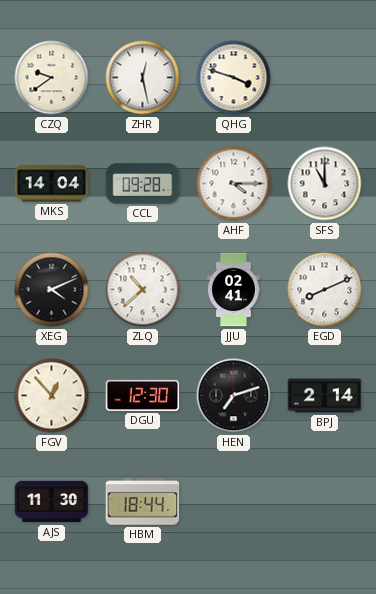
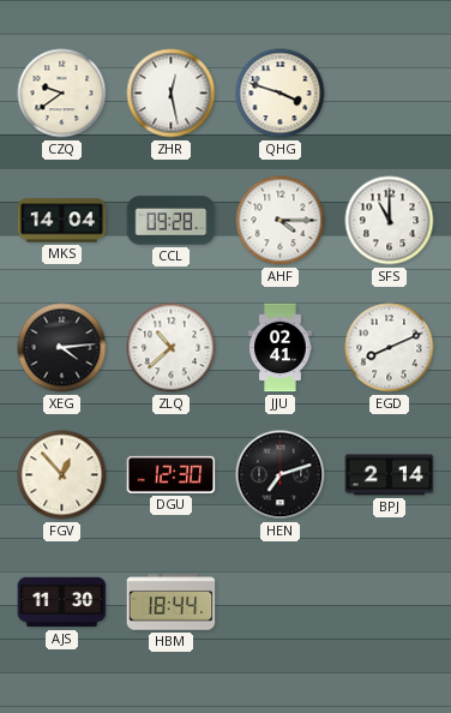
XEG: 4:11 -> 4:14
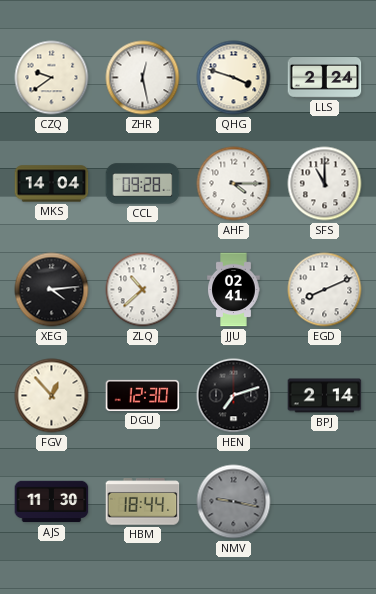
LLS: none -> 2:24
NMV: none -> 9:17
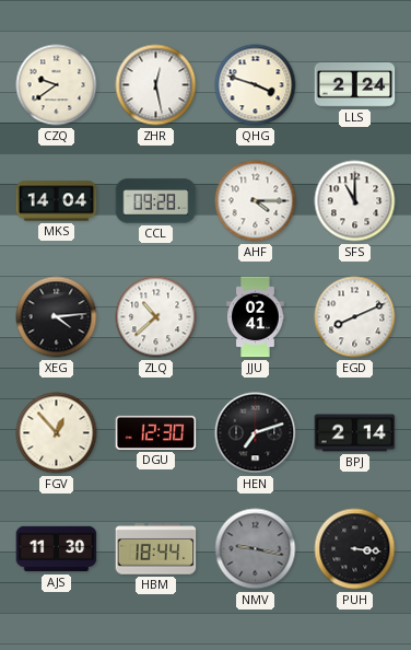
PUH: none -> 3:16
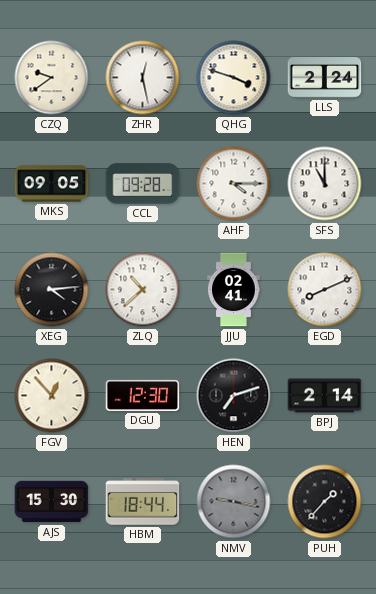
MKS: 14:04 -> 09:05
AJS: 11:30 -> 15:30
PUH: 3:16 -> 1:37
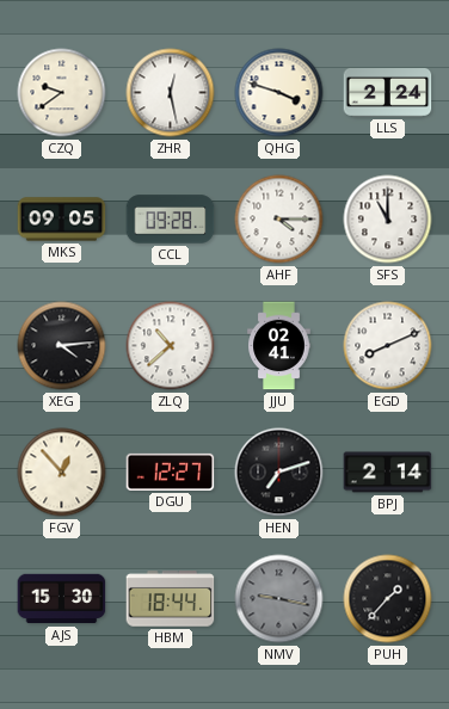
DGU: 12:30 -> 12:27
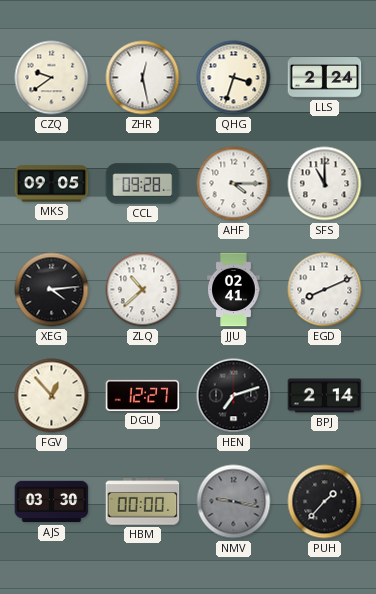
QHG: 3:48 -> 3:33
AJS: 15:30 -> 03:30
HBM: 18:44 -> 00:00
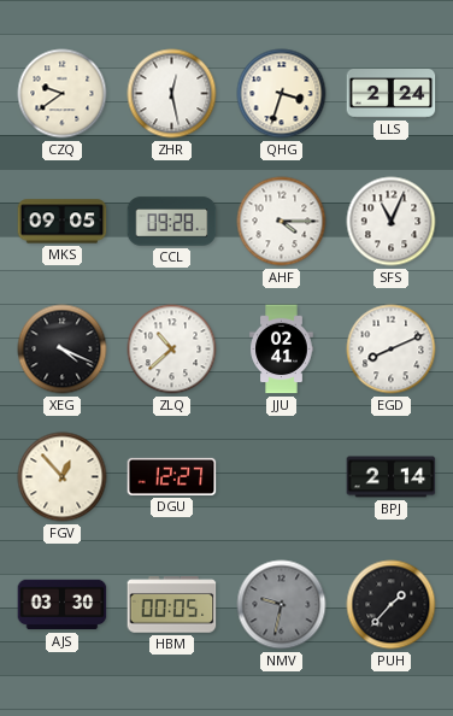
SFS: 11:00 -> 11:04
XEG: 4:14 -> 4:19
HEN: 7:12 -> none
HBM: 00:00 -> 00:05
NMV: 9:17 -> 9:32
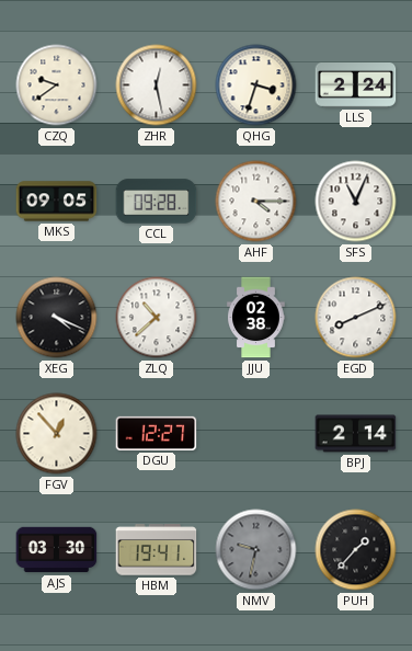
JJU: 02:41 -> 02:38
HBM: 00:05 -> 19:41
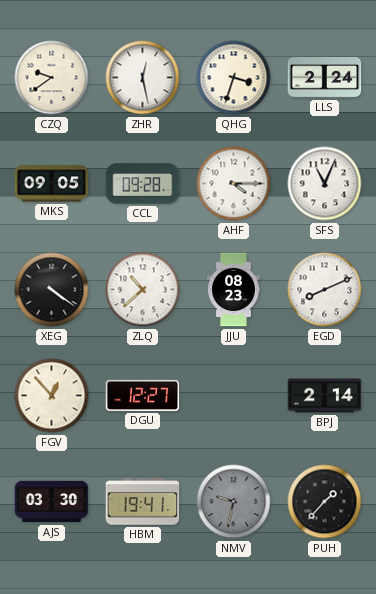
XEG: 4:19 -> 4:21
JJU: 02:38 -> 08:23
